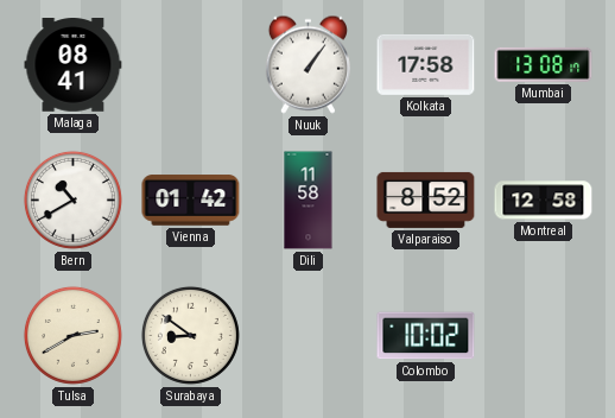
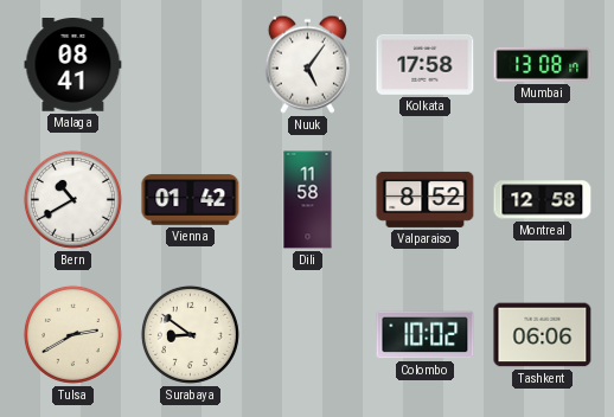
Nuuk: 1:06 -> 5:06
Tashkent: none -> 06:06
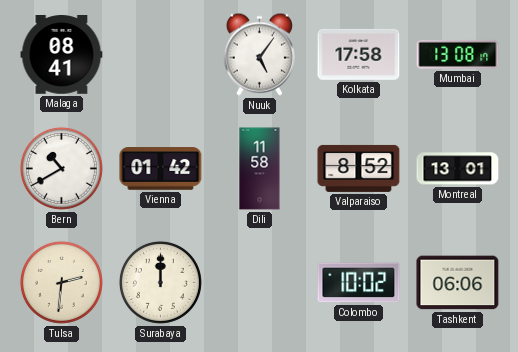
Montreal: 12:58 -> 13:01
Tulsa: 2:40 -> 2:31
Surabaya: 8:51 -> 12:00
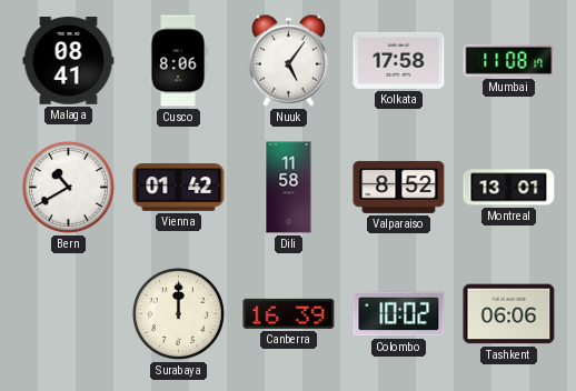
Cusco: none -> 8:06
Mumbai: 13:08 -> 11:08
Tulsa: 2:31 -> none
Canberra: none -> 16:39
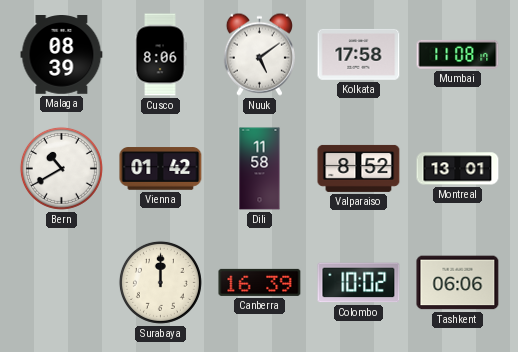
Malaga: 08:41 -> 08:39
Nuuk: 5:06 -> 5:09
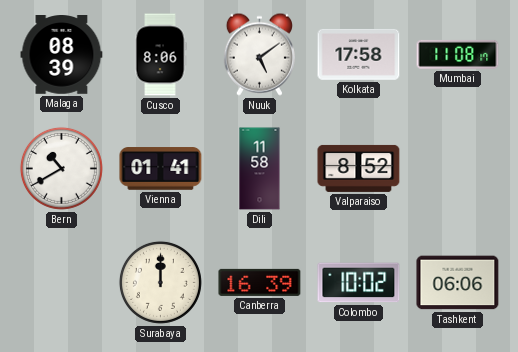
Vienna: 01:42 -> 01:41
Montreal: 13:01 -> none
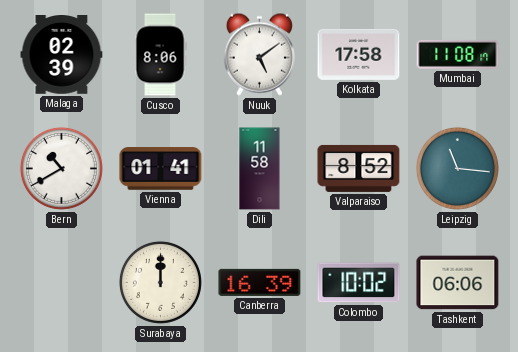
Malaga: 08:39 -> 02:39
Leipzig: none -> 11:16
